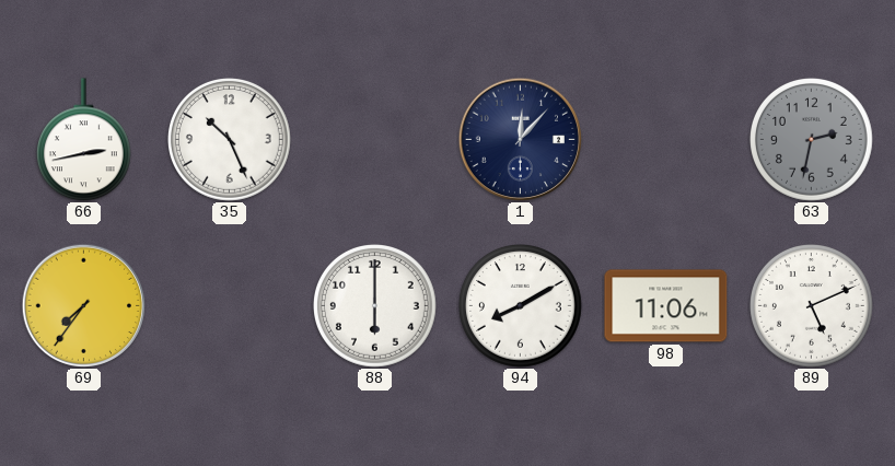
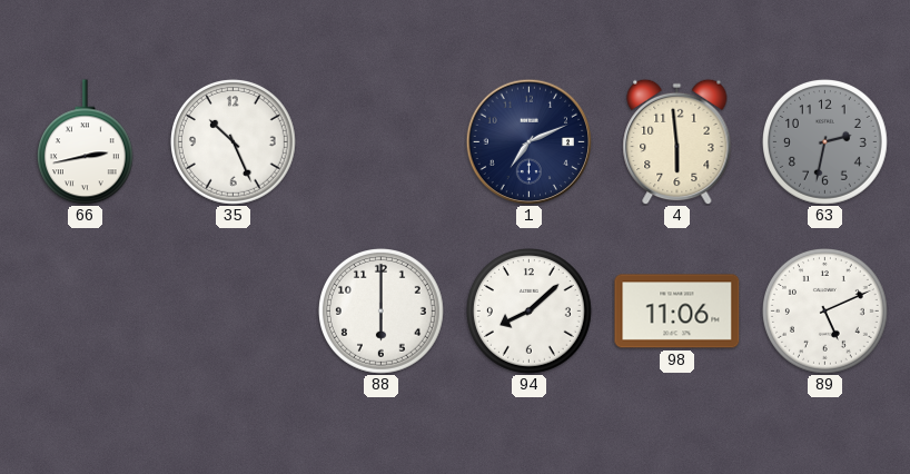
1: 12:07 -> 7:11
4: none -> 5:59
69: 7:36 -> none
94: 8:10 -> 8:08
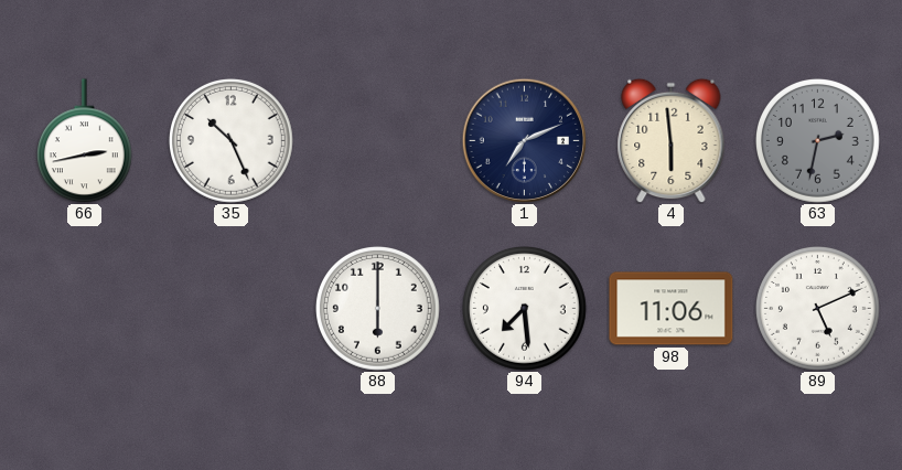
94: 8:08 -> 7:29
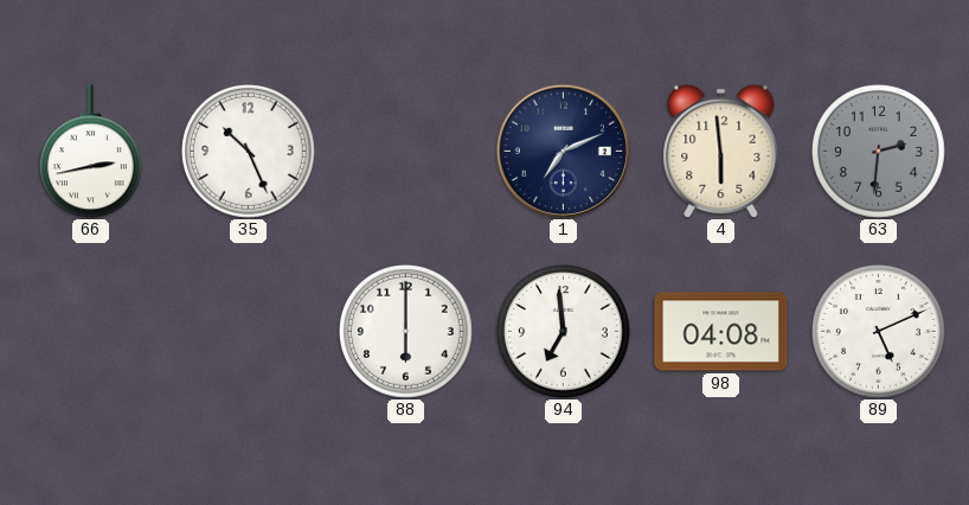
63: 2:32 -> 2:31
94: 7:29 -> 6:59
98: 11:06 -> 04:08
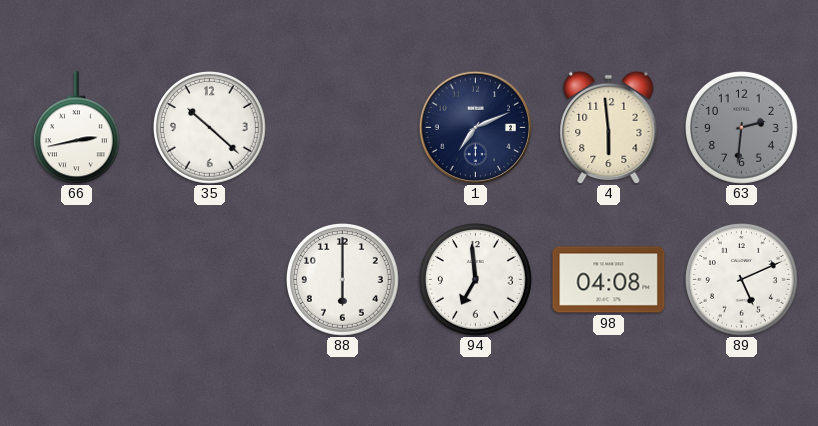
35: 10:26 -> 10:22
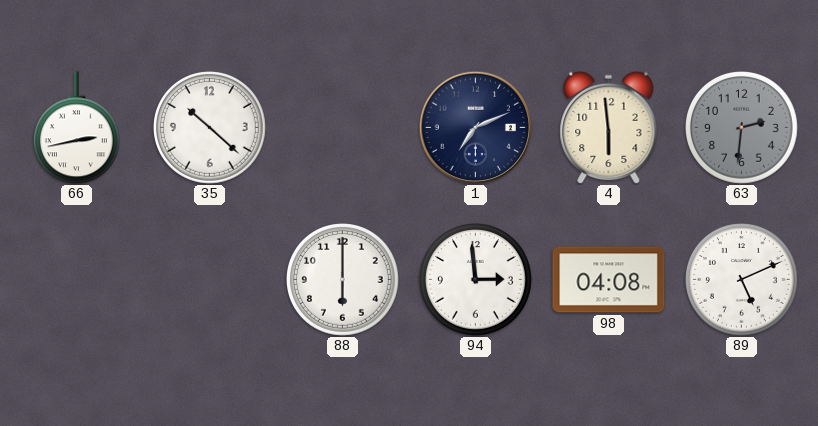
94: 6:59 -> 2:59
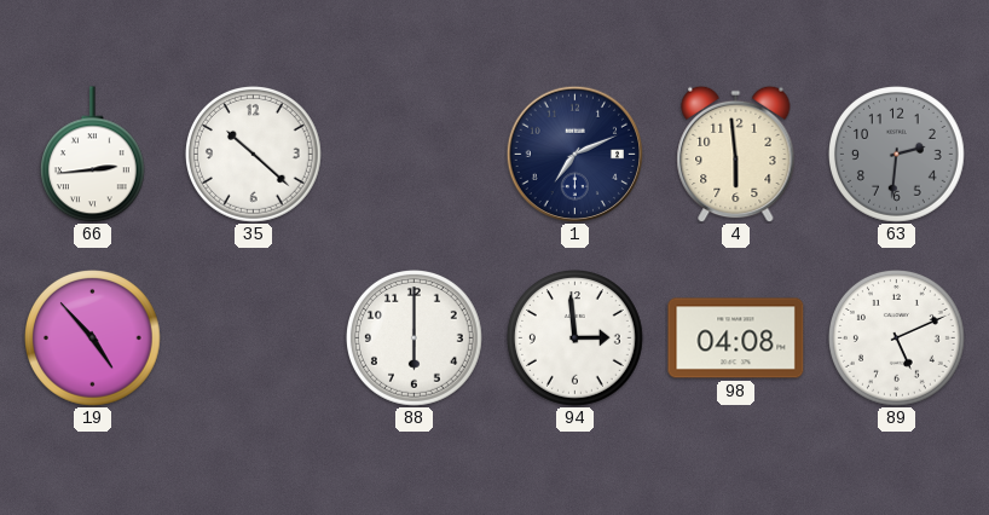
66: 2:43 -> 2:44
19: none -> 4:53
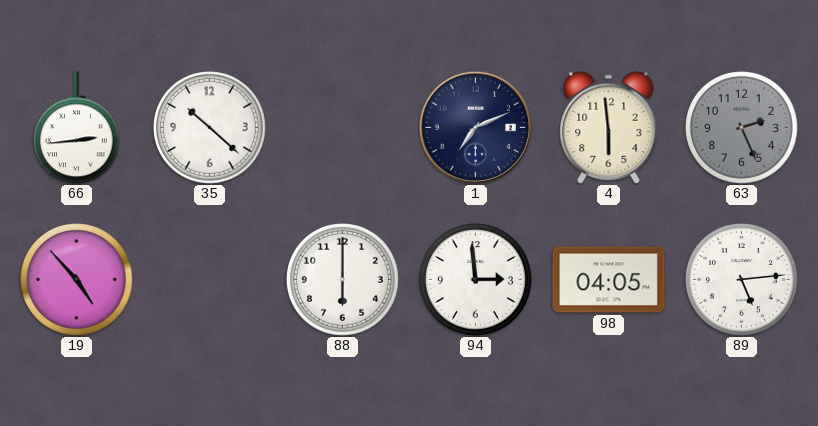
63: 2:31 -> 2:26
98: 04:08 -> 04:05
89: 5:11 -> 5:14
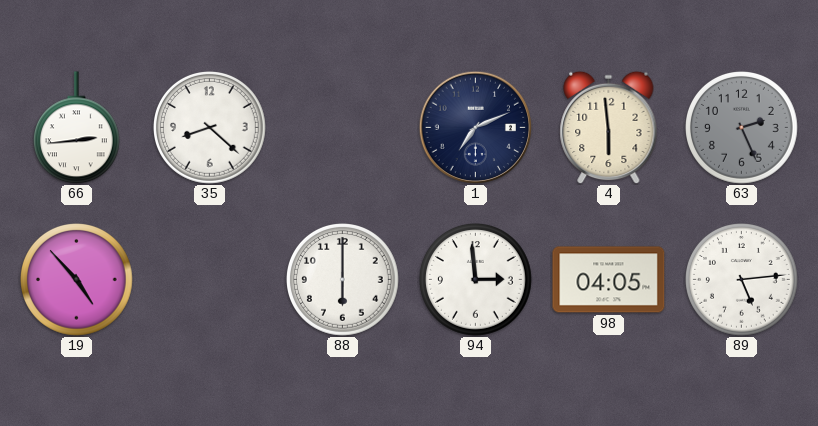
35: 10:22 -> 8:22
